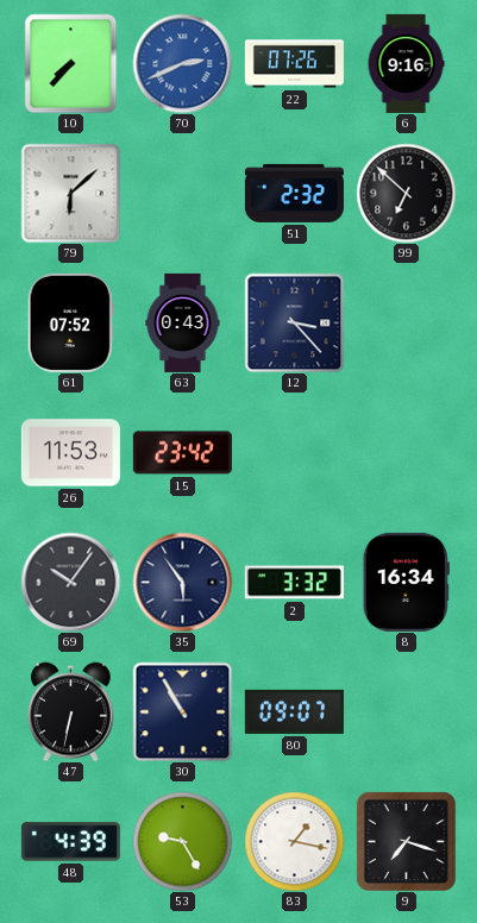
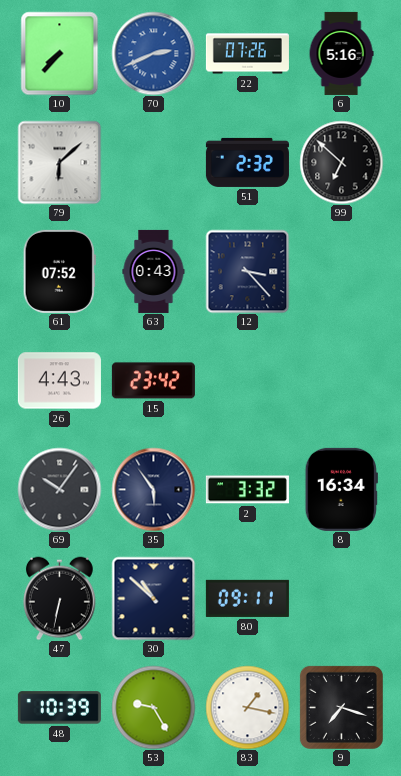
6: 9:16 -> 5:16
26: 11:53 -> 4:43
30: 10:55 -> 10:52
80: 09:07 -> 09:11
48: 4:39 -> 10:39
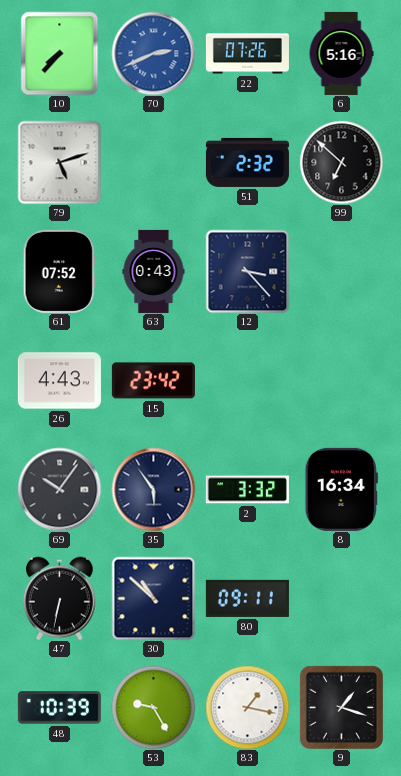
79: 6:08 -> 5:12
9: 7:18 -> 1:18
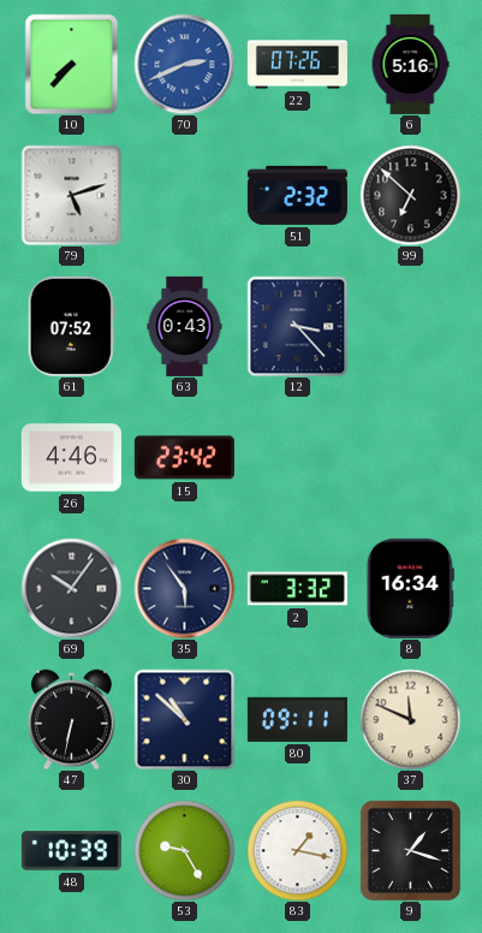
26: 4:43 -> 4:46
37: none -> 11:49
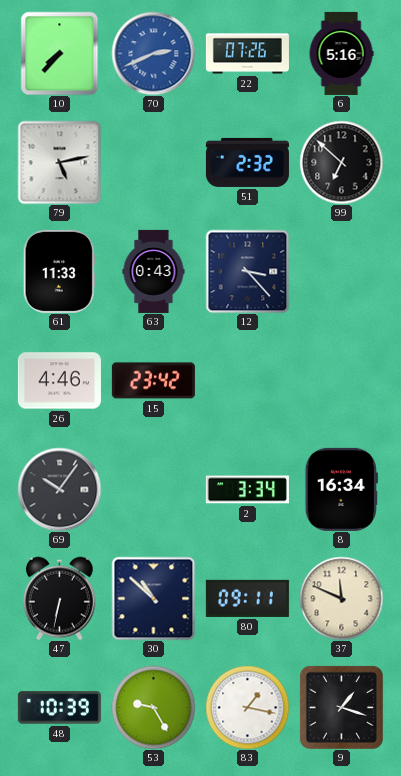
79: 5:12 -> 5:13
61: 07:52 -> 11:33
35: 5:54 -> none
2: 3:32 -> 3:34
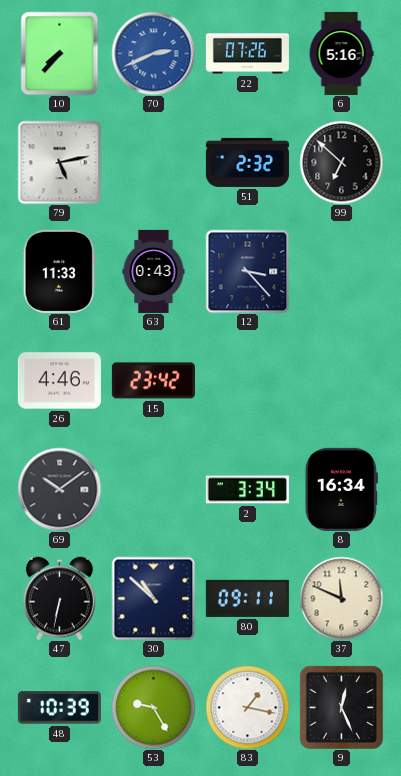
69: 10:06 -> 10:09
9: 1:18 -> 12:26
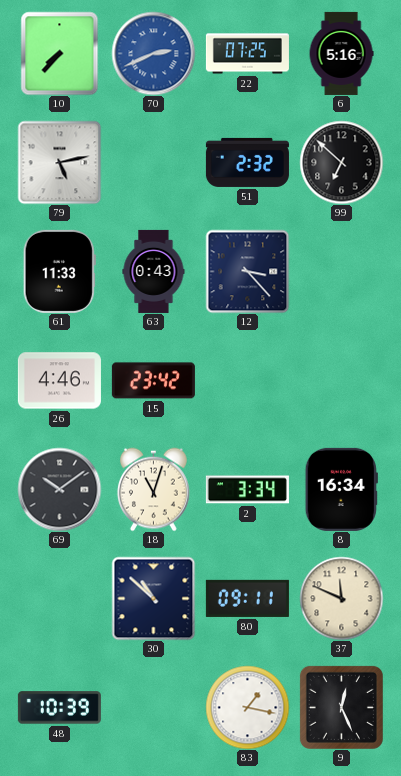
22: 07:26 -> 07:25
18: none -> 11:03
47: 6:32 -> none
53: 9:25 -> none
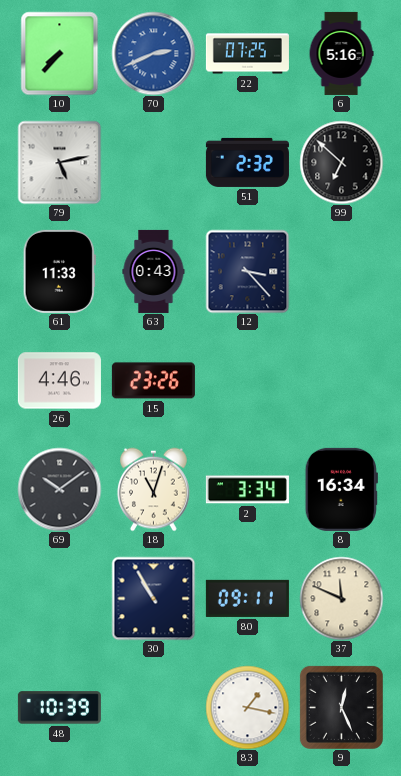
15: 23:42 -> 23:26
30: 10:52 -> 10:55
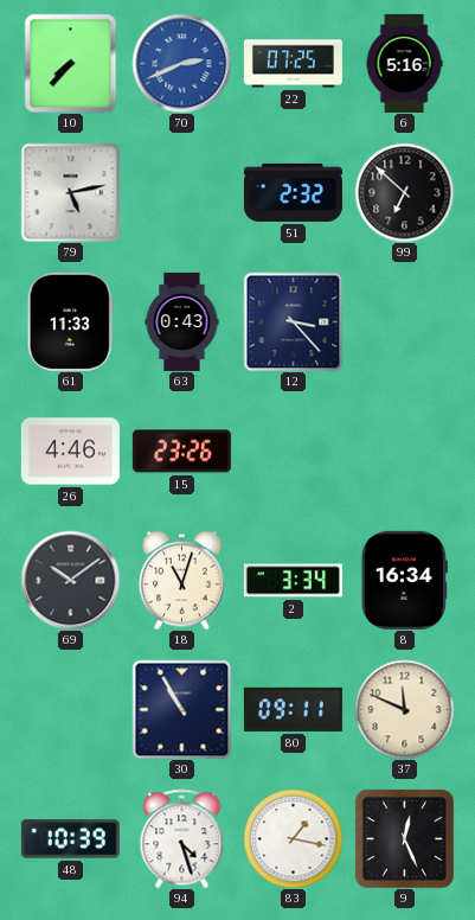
94: none -> 4:27
